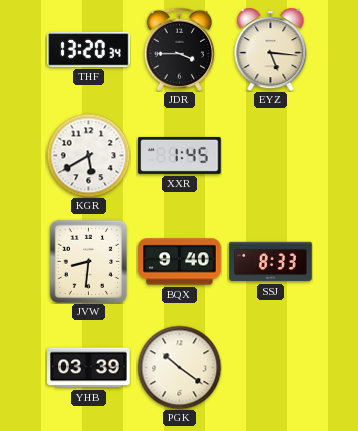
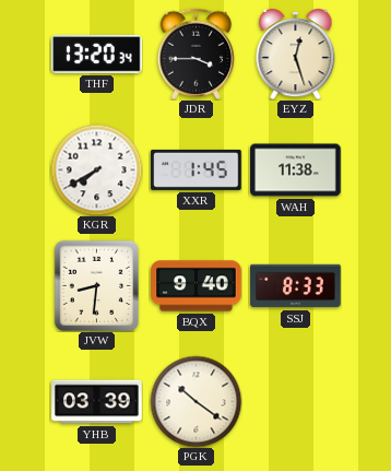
EYZ: 5:16 -> 12:27
KGR: 5:40 -> 7:40
WAH: none -> 11:38
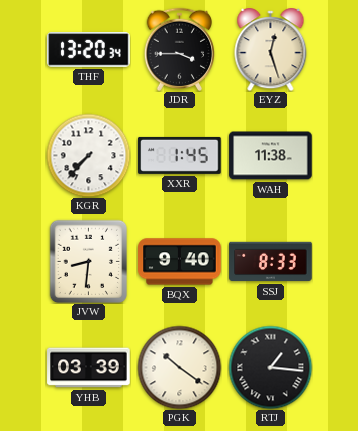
KGR: 7:40 -> 7:37
RTJ: none -> 1:16
